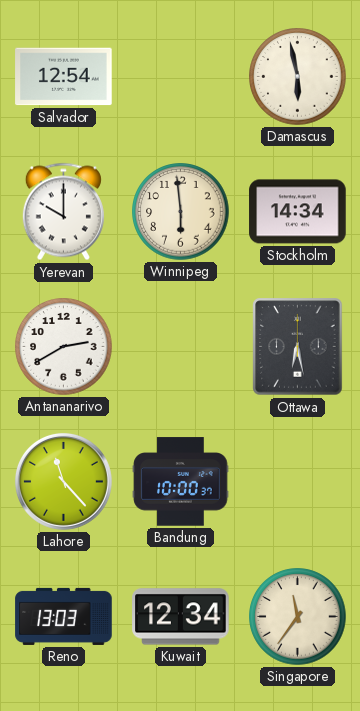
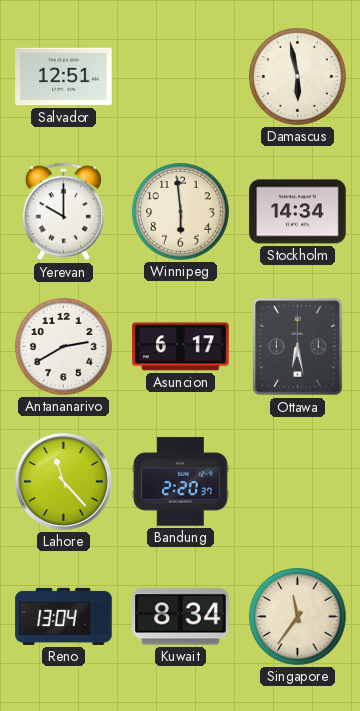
Salvador: 12:54 -> 12:51
Asuncion: none -> 6:17
Bandung: 10:00 -> 2:20
Reno: 13:03 -> 13:04
Kuwait: 12:34 -> 8:34
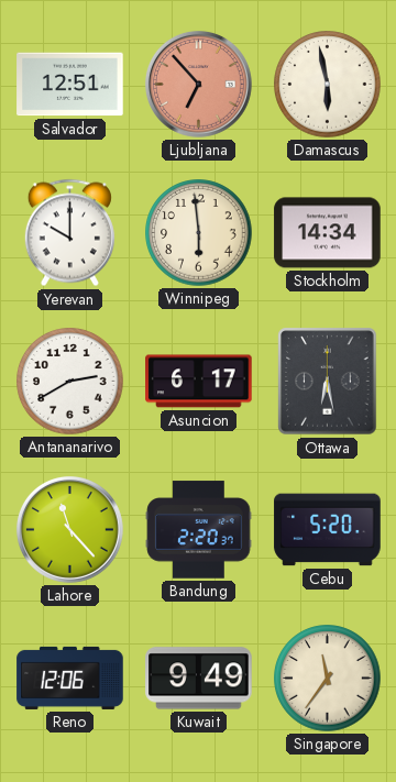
Ljubljana: none -> 6:53
Cebu: none -> 5:20
Reno: 13:04 -> 12:06
Kuwait: 8:34 -> 9:49
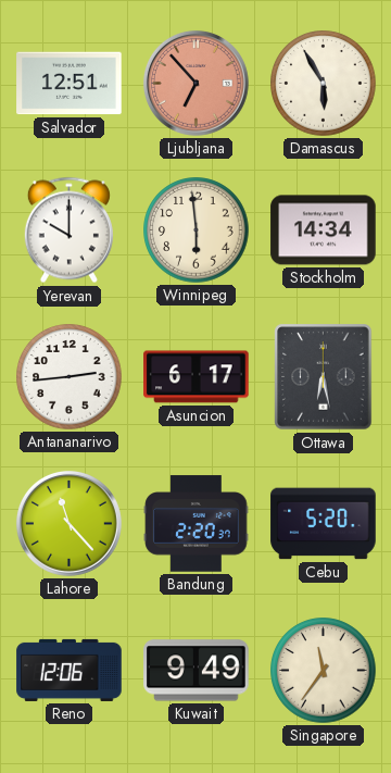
Damascus: 5:58 -> 5:55
Antananarivo: 2:40 -> 2:44
